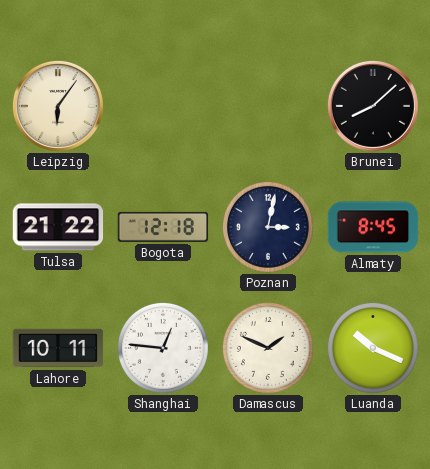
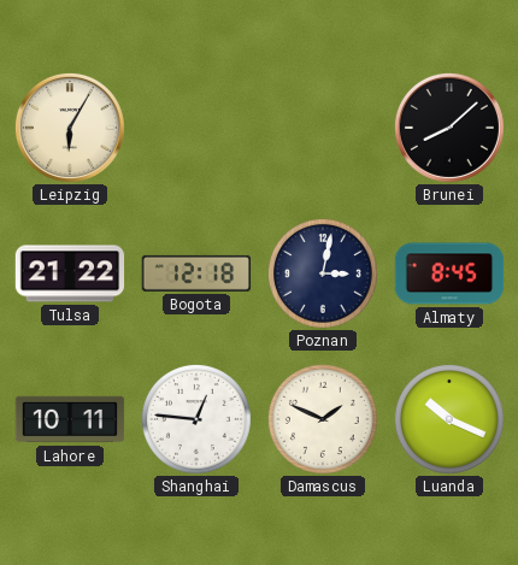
Leipzig: 6:06 -> 6:05
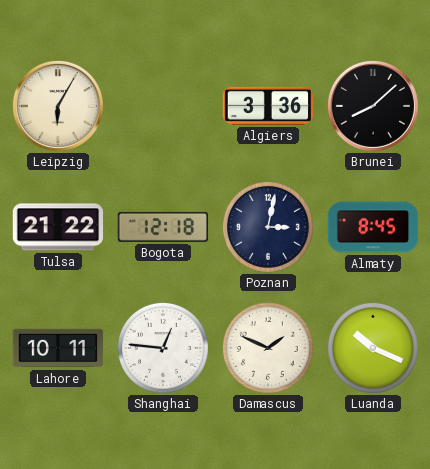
Algiers: none -> 3:36
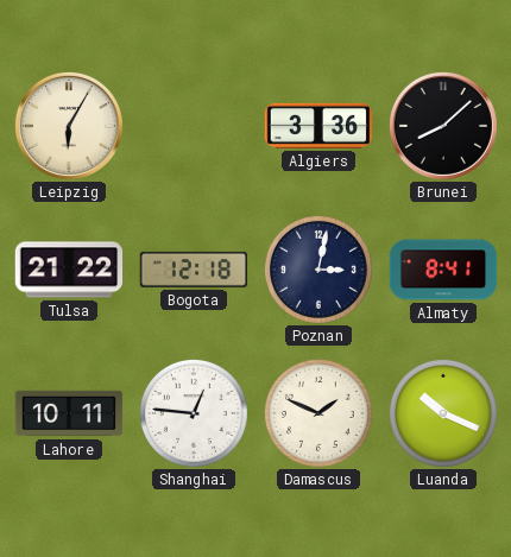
Almaty: 8:45 -> 8:41
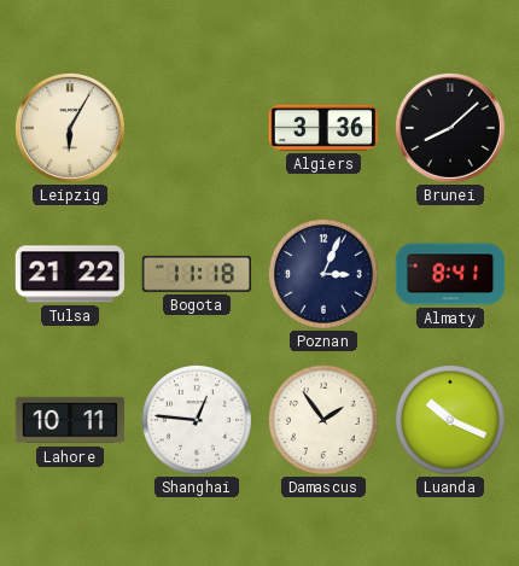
Bogota: 12:18 -> 11:18
Poznan: 3:02 -> 3:04
Damascus: 1:49 -> 1:54
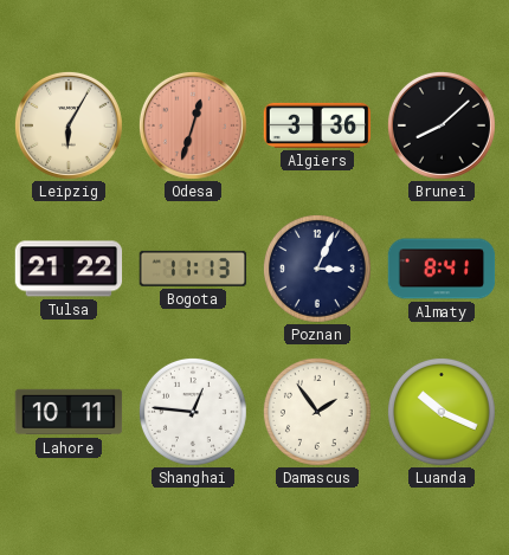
Odesa: none -> 12:33
Bogota: 11:18 -> 11:13
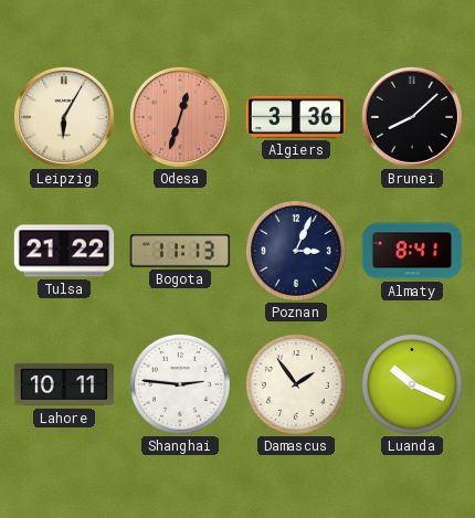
Shanghai: 12:46 -> 2:46
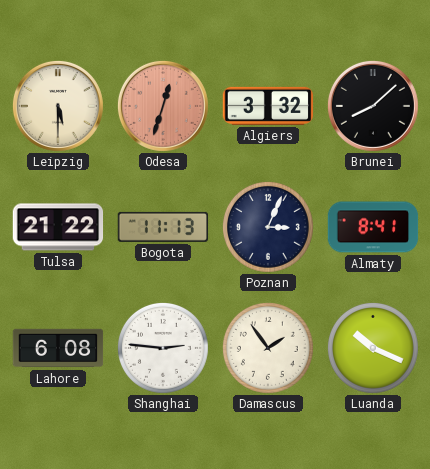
Leipzig: 6:05 -> 5:30
Algiers: 3:36 -> 3:32
Lahore: 10:11 -> 6:08
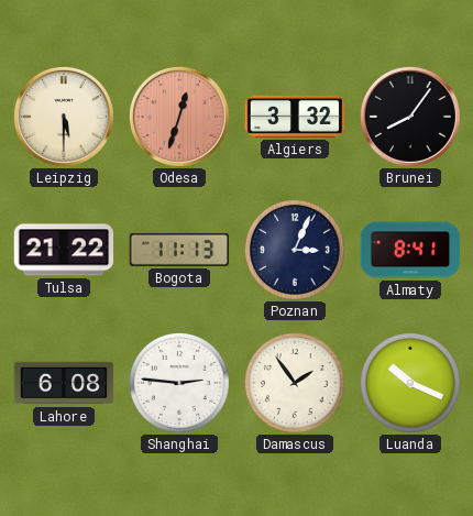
Brunei: 8:08 -> 8:06
